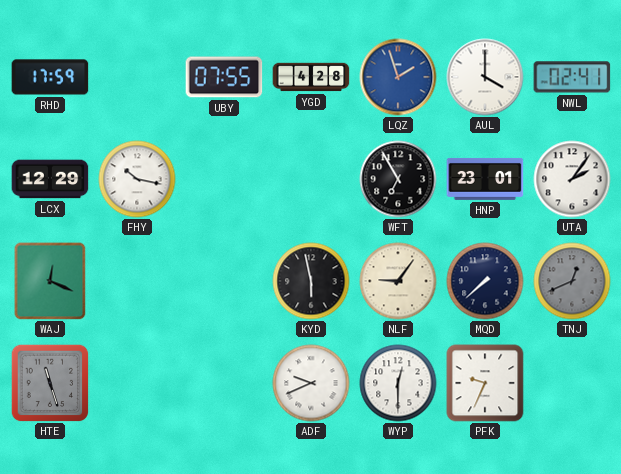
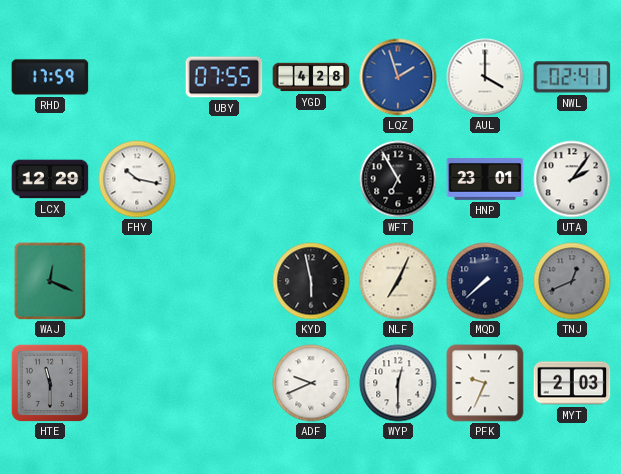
NLF: 9:06 -> 7:04
HTE: 11:27 -> 11:30
MYT: none -> 2:03
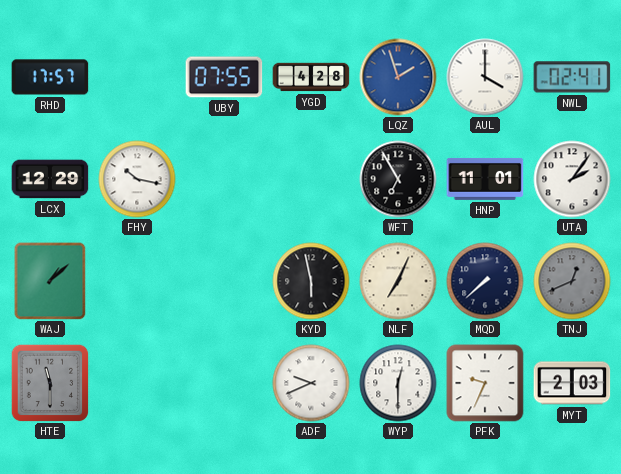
RHD: 17:59 -> 17:57
HNP: 23:01 -> 11:01
WAJ: 12:19 -> 1:08
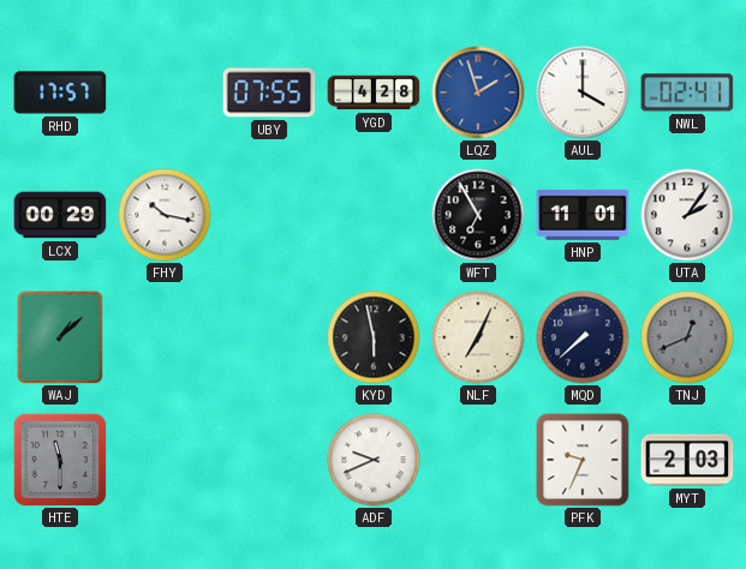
LCX: 12:29 -> 00:29
WYP: 12:30 -> none
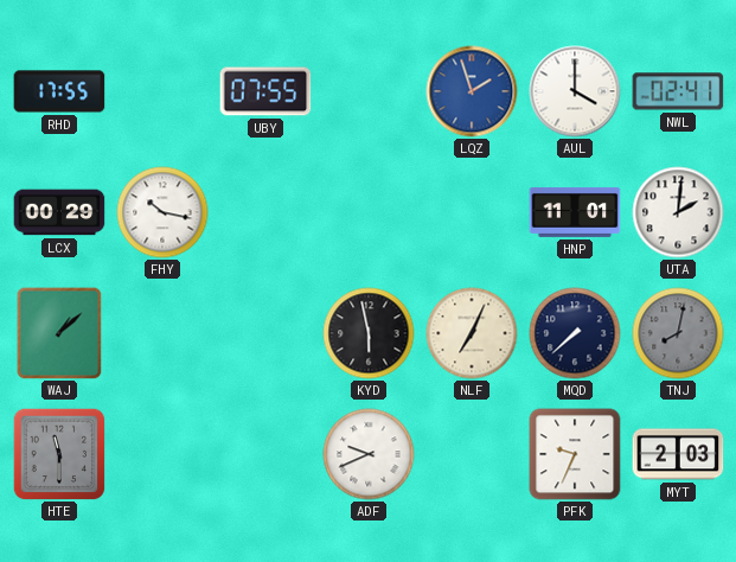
RHD: 17:57 -> 17:55
YGD: 4:28 -> none
WFT: 6:55 -> none
UTA: 2:06 -> 2:01
TNJ: 12:41 -> 8:02
